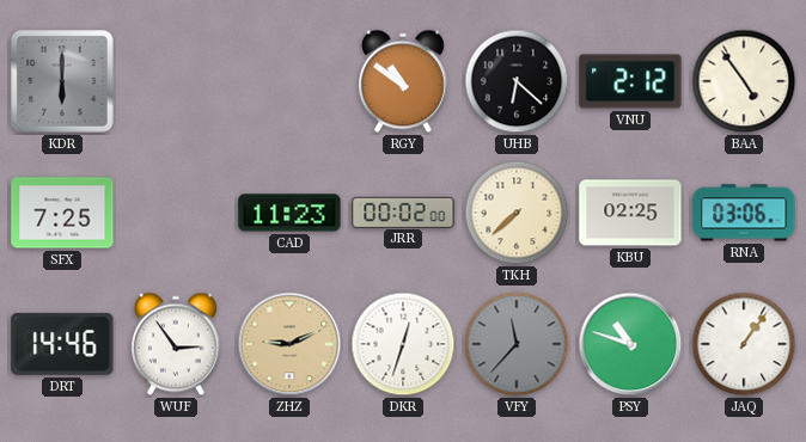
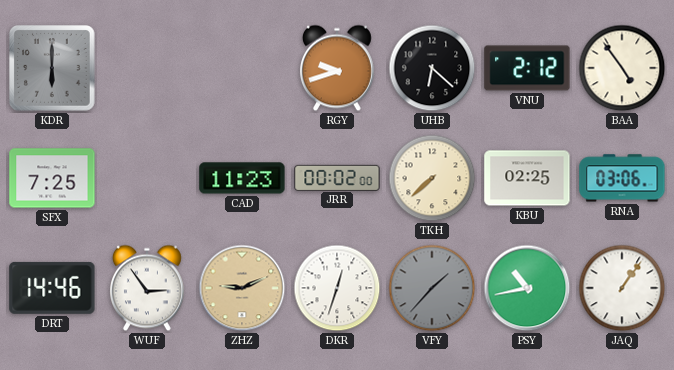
RGY: 10:51 -> 9:42
VFY: 11:37 -> 1:37
PSY: 10:48 -> 10:43
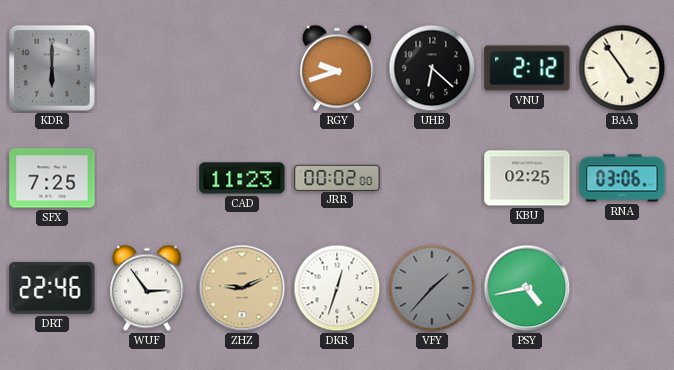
TKH: 7:38 -> none
DRT: 14:46 -> 22:46
PSY: 10:43 -> 4:43
JAQ: 1:06 -> none
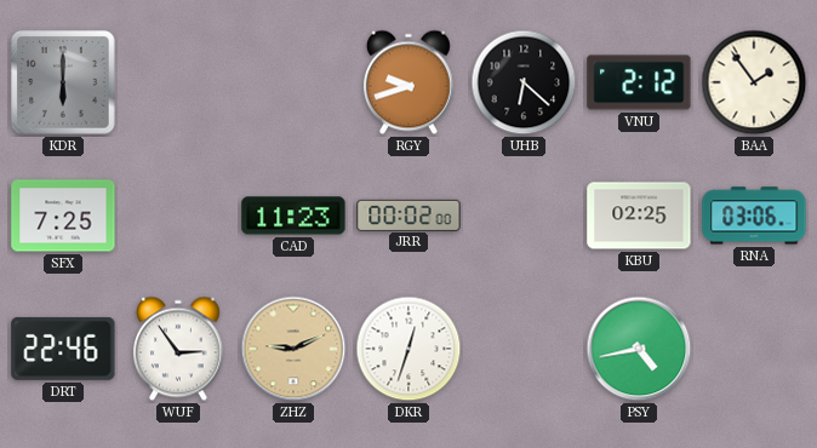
BAA: 4:54 -> 1:54
VFY: 1:37 -> none
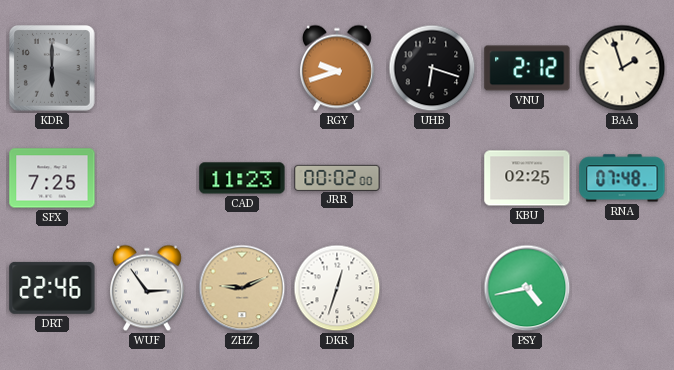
UHB: 6:22 -> 6:18
BAA: 1:54 -> 1:57
RNA: 03:06 -> 07:48
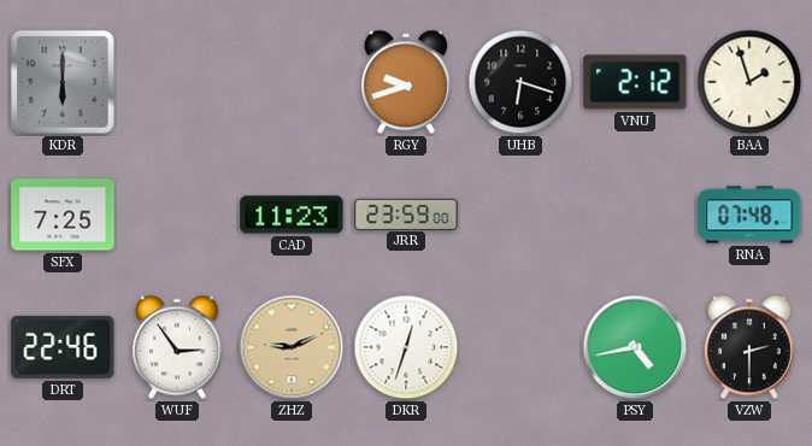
JRR: 00:02 -> 23:59
KBU: 02:25 -> none
VZW: none -> 2:30
